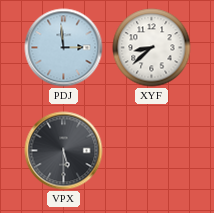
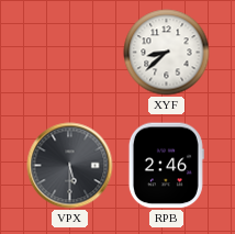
PDJ: 2:59 -> none
RPB: none -> 2:46
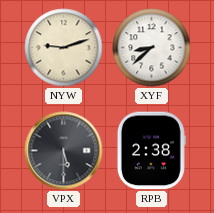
NYW: none -> 9:12
RPB: 2:46 -> 2:38
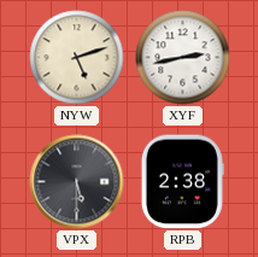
NYW: 9:12 -> 5:12
XYF: 8:38 -> 2:43
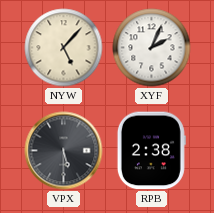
NYW: 5:12 -> 5:07
XYF: 2:43 -> 2:04
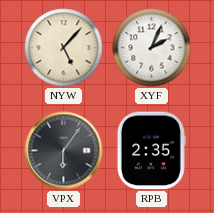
VPX: 5:30 -> 6:06
RPB: 2:38 -> 2:35
